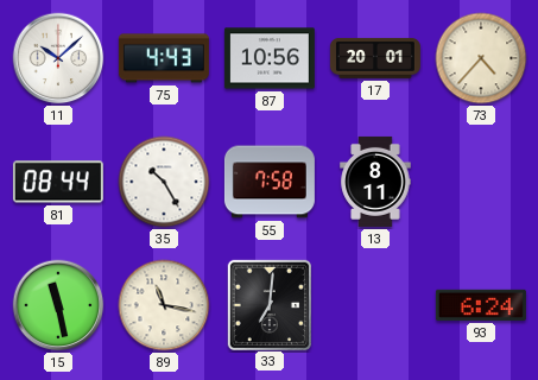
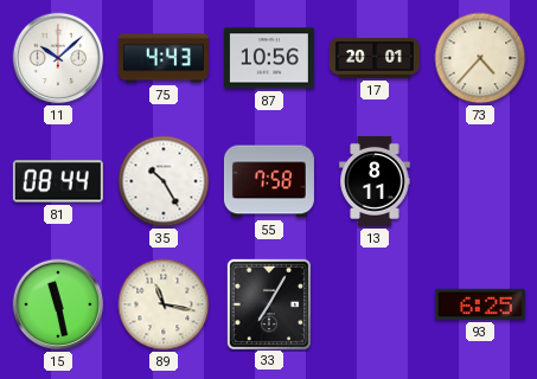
33: 7:01 -> 7:05
93: 6:24 -> 6:25
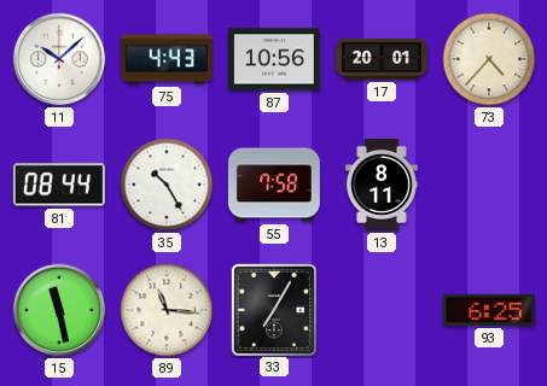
89: 11:17 -> 11:16
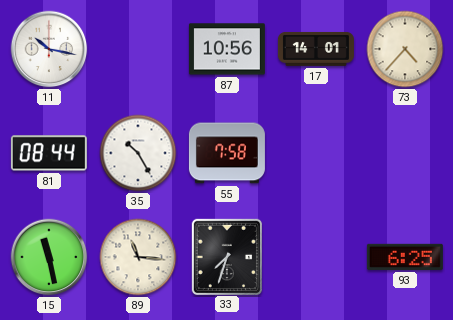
11: 10:08 -> 10:17
75: 4:43 -> none
17: 20:01 -> 14:01
13: 8:11 -> none
33: 7:05 -> 7:33
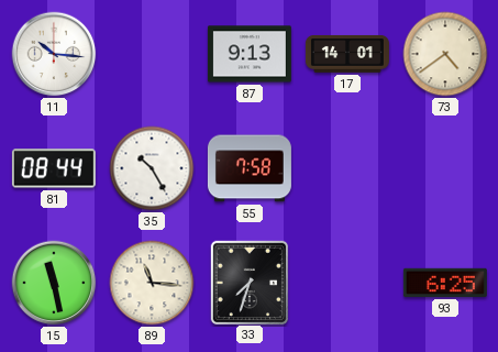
11: 10:17 -> 10:16
87: 10:56 -> 9:13
73: 4:37 -> 4:39
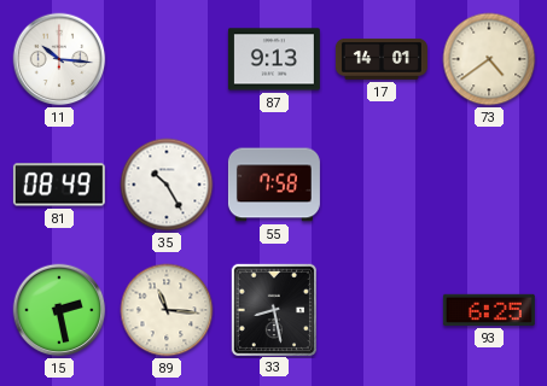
81: 08:44 -> 08:49
15: 11:28 -> 2:28
33: 7:33 -> 8:28
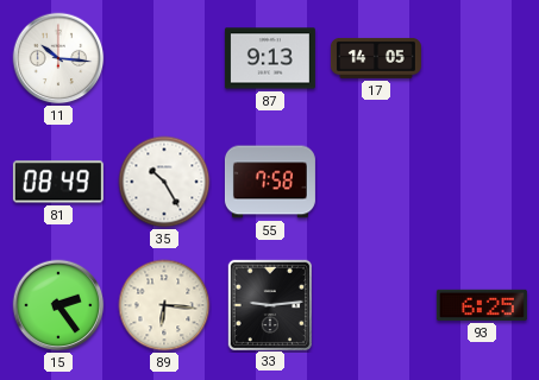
17: 14:01 -> 14:05
73: 4:39 -> none
15: 2:28 -> 2:24
89: 11:16 -> 6:16
33: 8:28 -> 9:14
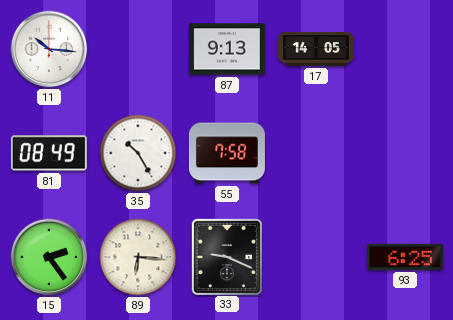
33: 9:14 -> 9:19
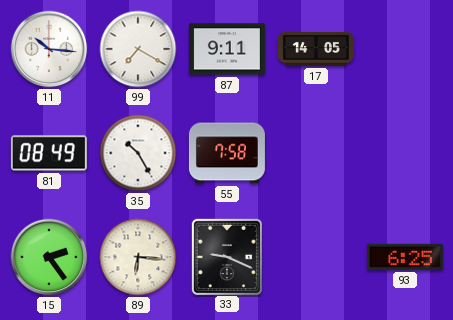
99: none -> 7:20
87: 9:13 -> 9:11
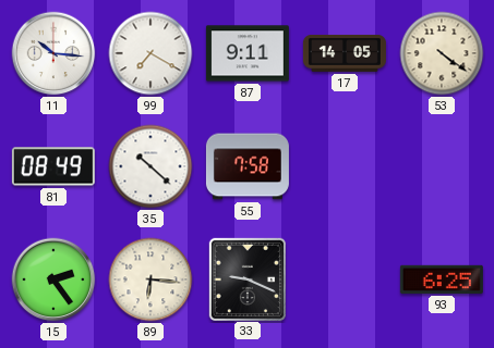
53: none -> 4:21
35: 10:25 -> 10:22
